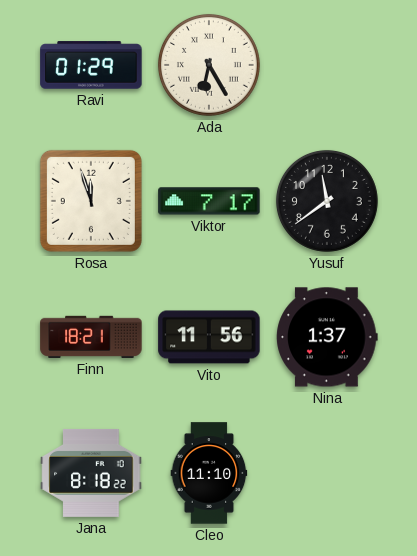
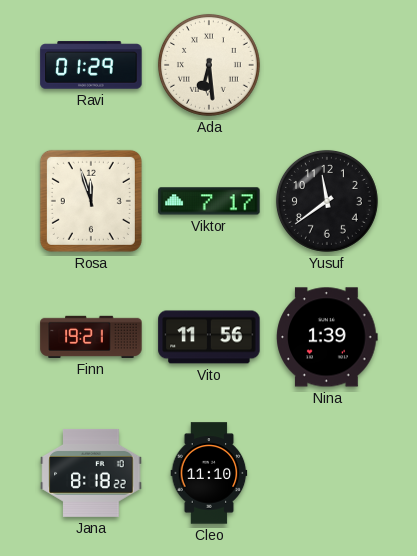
Ada: 6:25 -> 6:29
Finn: 18:21 -> 19:21
Nina: 1:37 -> 1:39
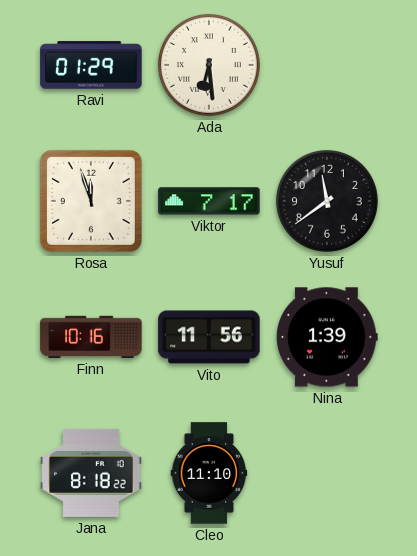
Finn: 19:21 -> 10:16
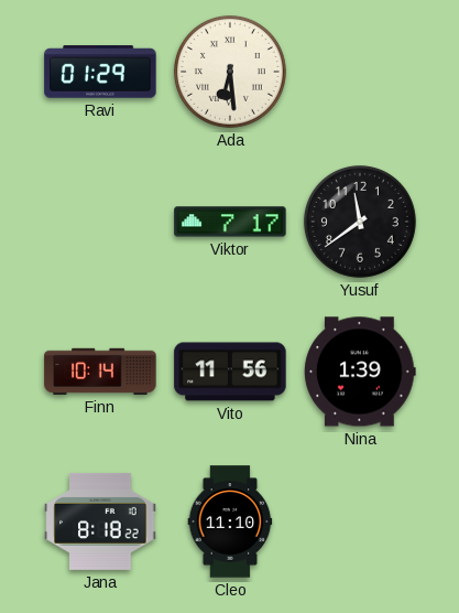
Rosa: 11:57 -> none
Finn: 10:16 -> 10:14
